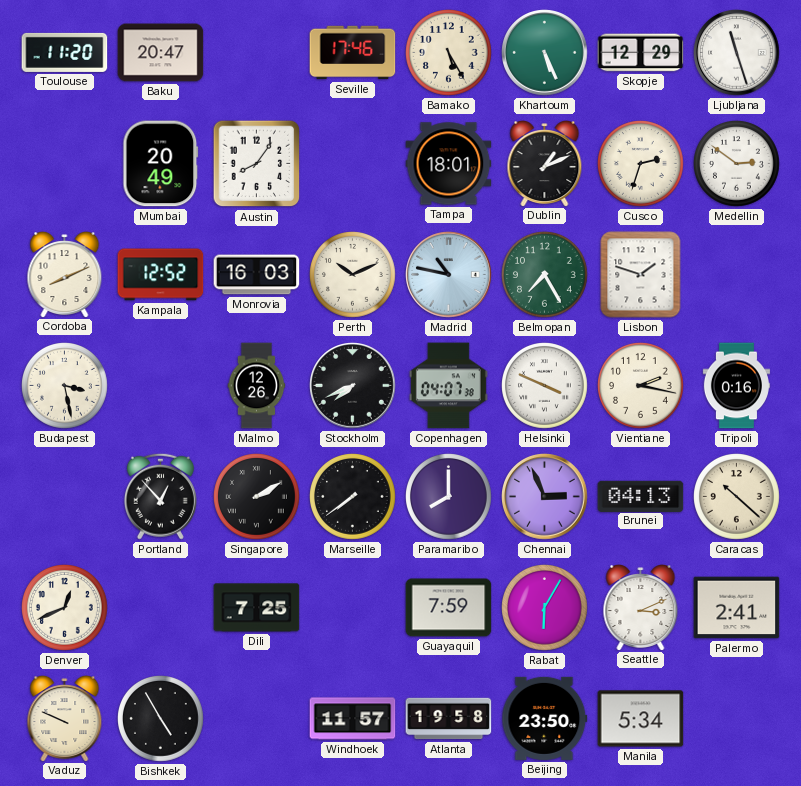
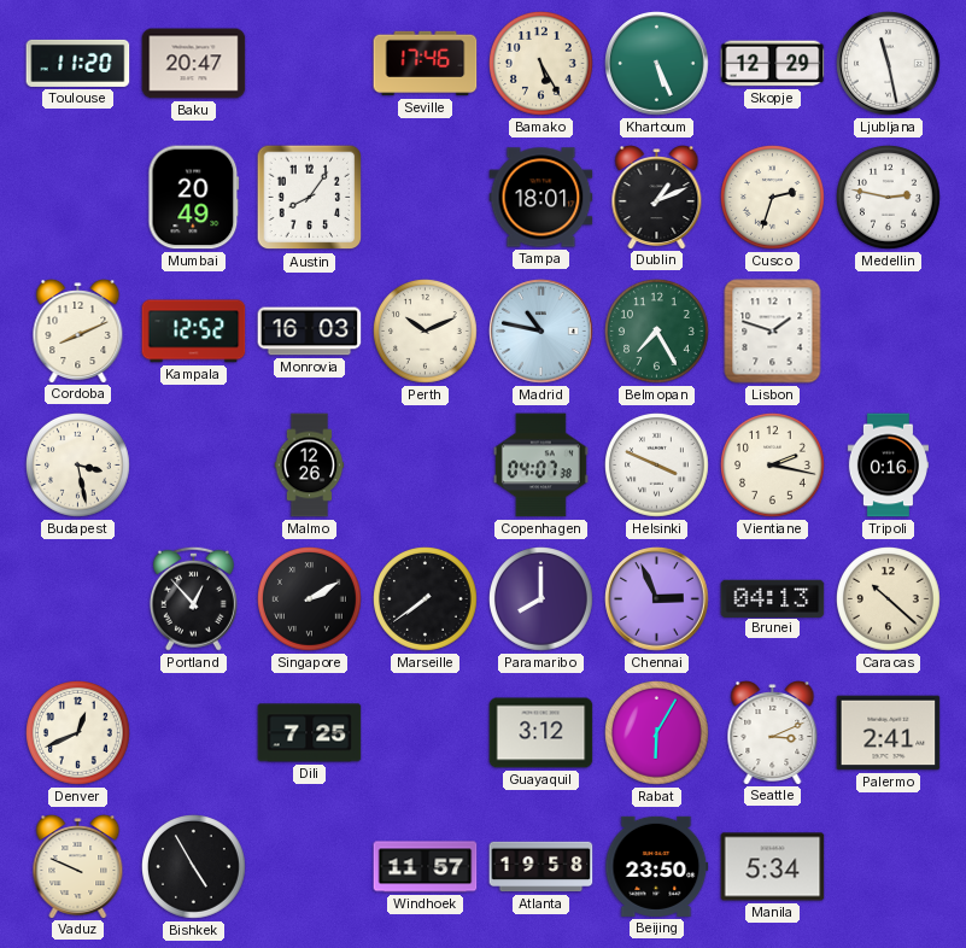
Ljubljana: 11:27 -> 11:28
Medellin: 2:51 -> 2:47
Stockholm: 7:41 -> none
Guayaquil: 7:59 -> 3:12
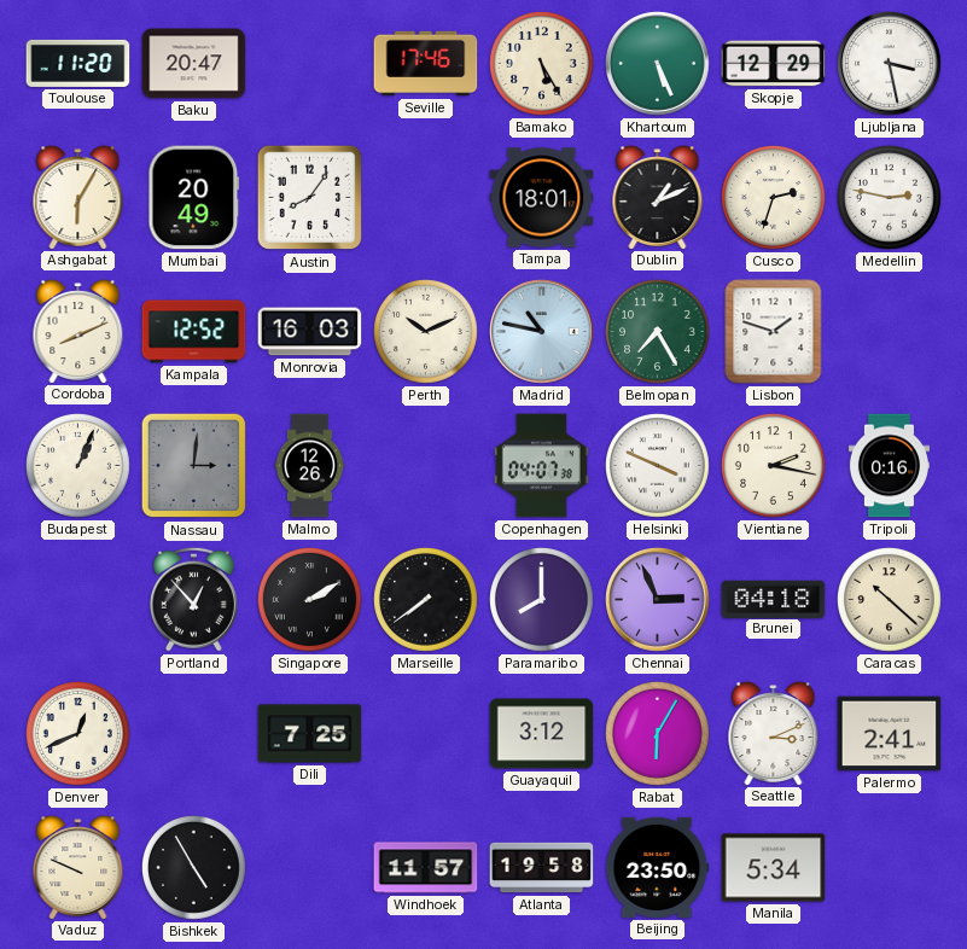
Ljubljana: 11:28 -> 3:28
Ashgabat: none -> 6:05
Budapest: 3:28 -> 1:04
Nassau: none -> 3:01
Brunei: 04:13 -> 04:18
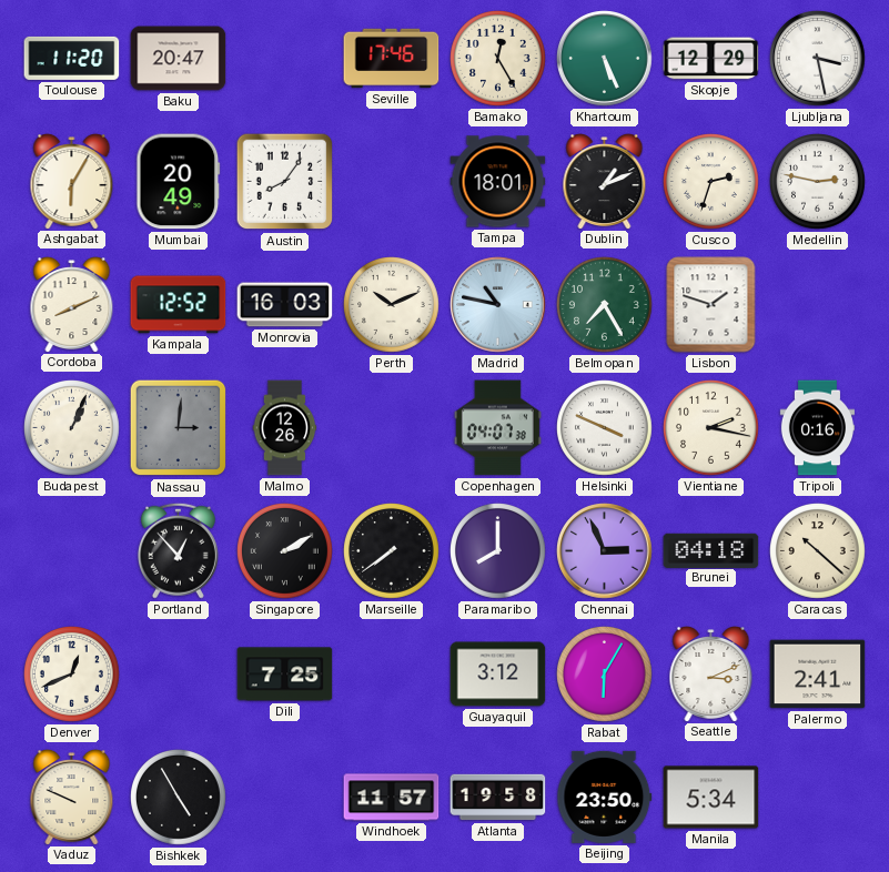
Bamako: 5:25 -> 12:25
